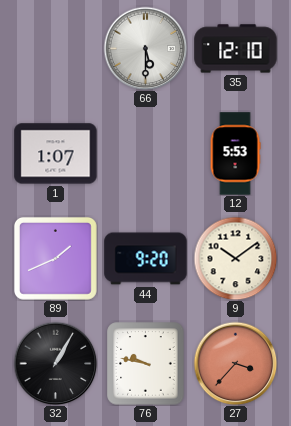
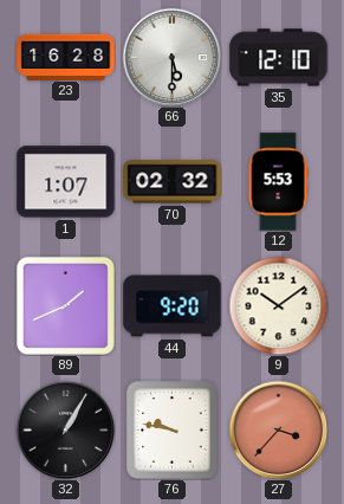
23: none -> 16:28
70: none -> 02:32
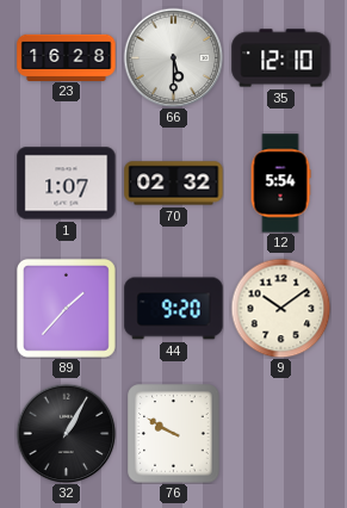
12: 5:53 -> 5:54
89: 1:41 -> 1:37
76: 9:47 -> 9:50
27: 3:37 -> none
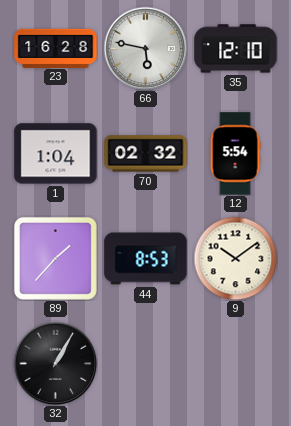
66: 5:30 -> 5:47
1: 1:07 -> 1:04
44: 9:20 -> 8:53
76: 9:50 -> none
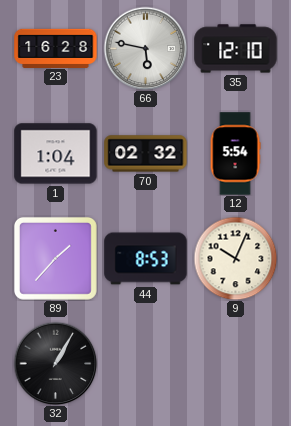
9: 10:09 -> 10:04
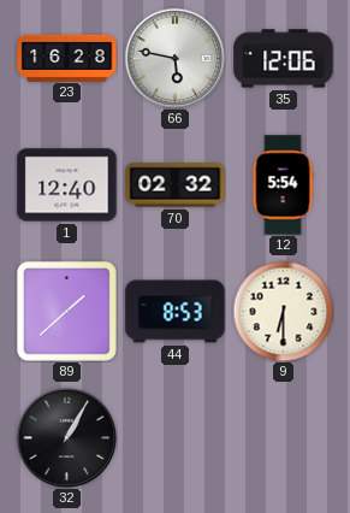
35: 12:10 -> 12:06
1: 1:04 -> 12:40
89: 1:37 -> 1:38
9: 10:04 -> 6:30
